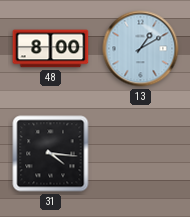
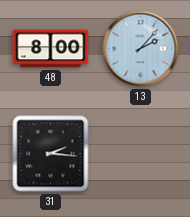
13: 1:10 -> 2:07
31: 4:16 -> 2:16
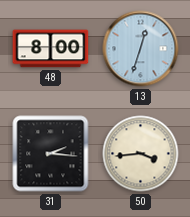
13: 2:07 -> 12:33
50: none -> 3:44
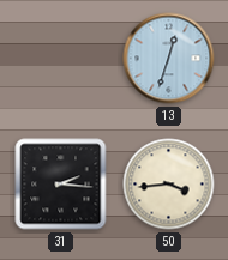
48: 8:00 -> none
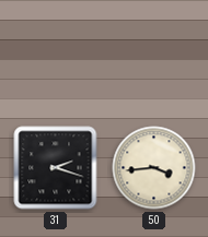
13: 12:33 -> none
31: 2:16 -> 2:18
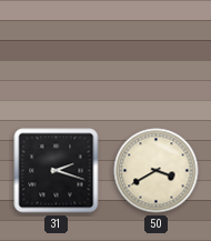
50: 3:44 -> 3:40
